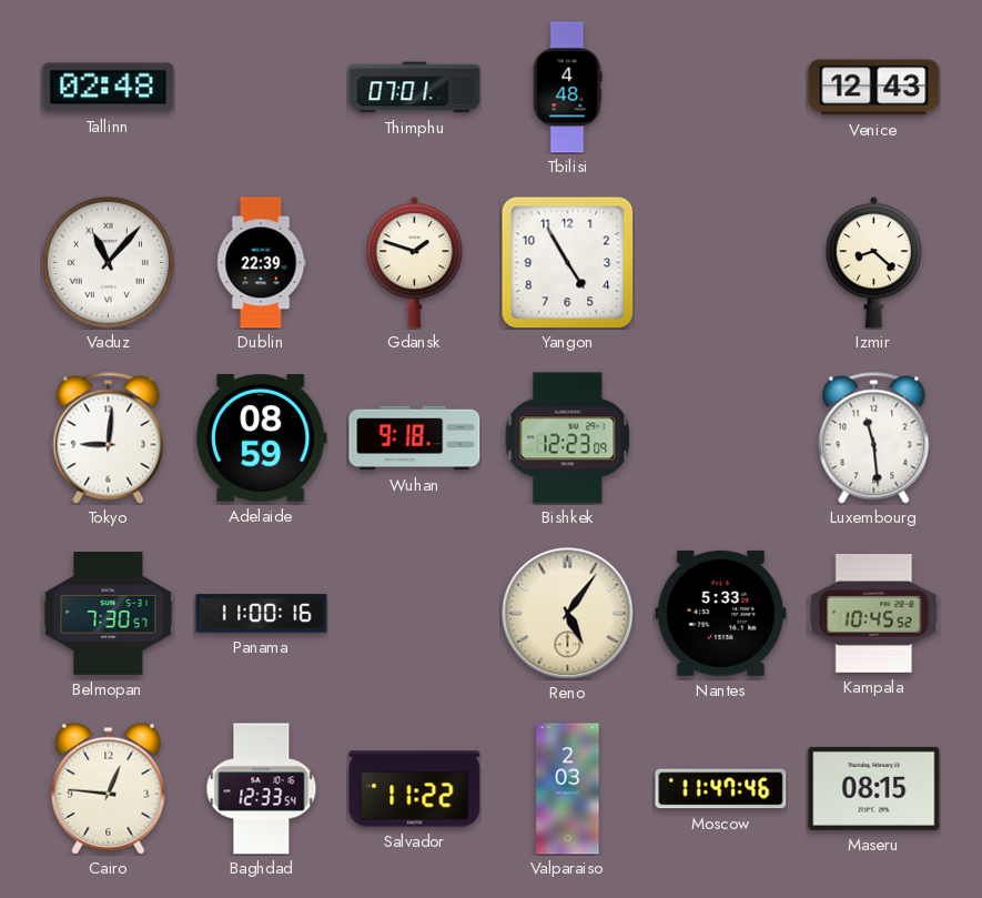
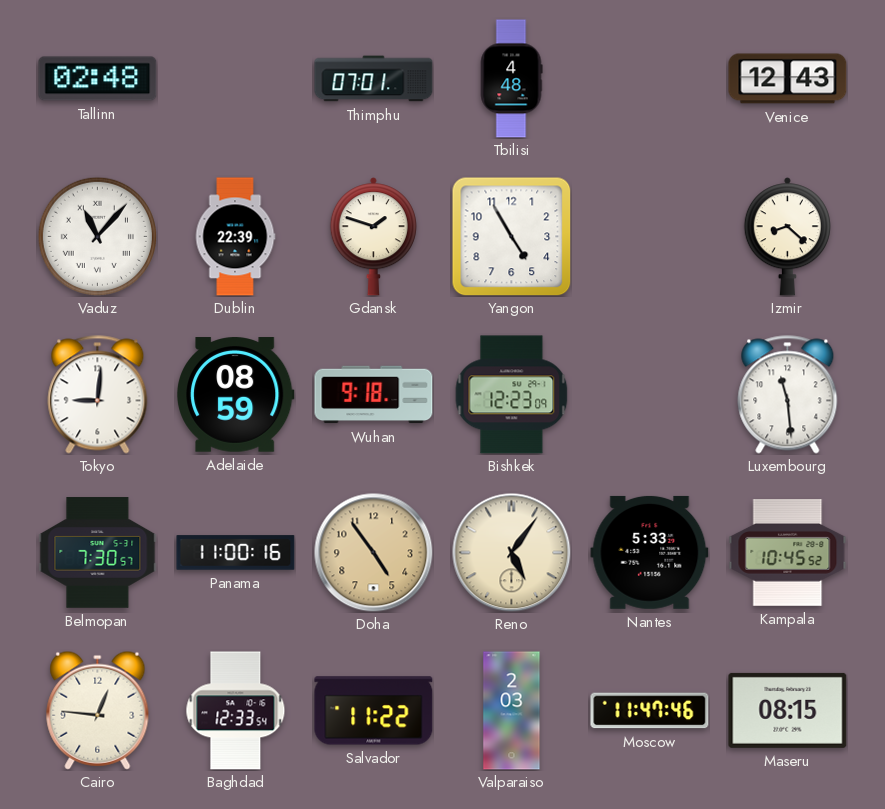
Doha: none -> 4:54
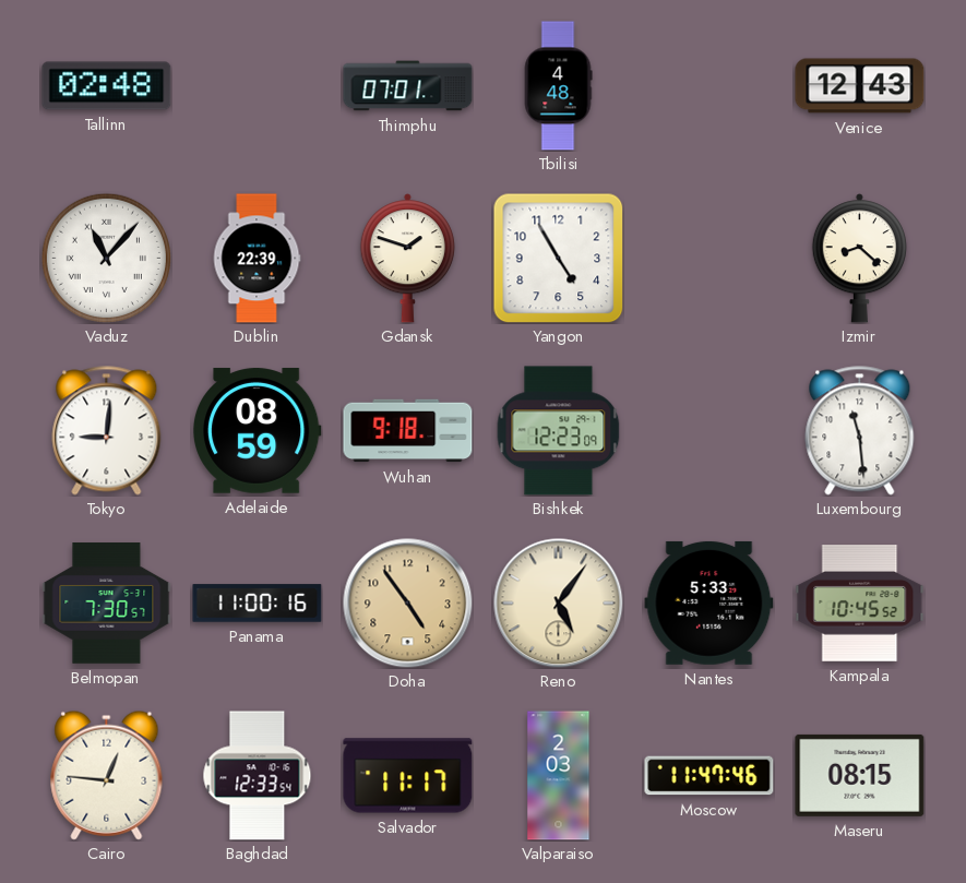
Salvador: 11:22 -> 11:17
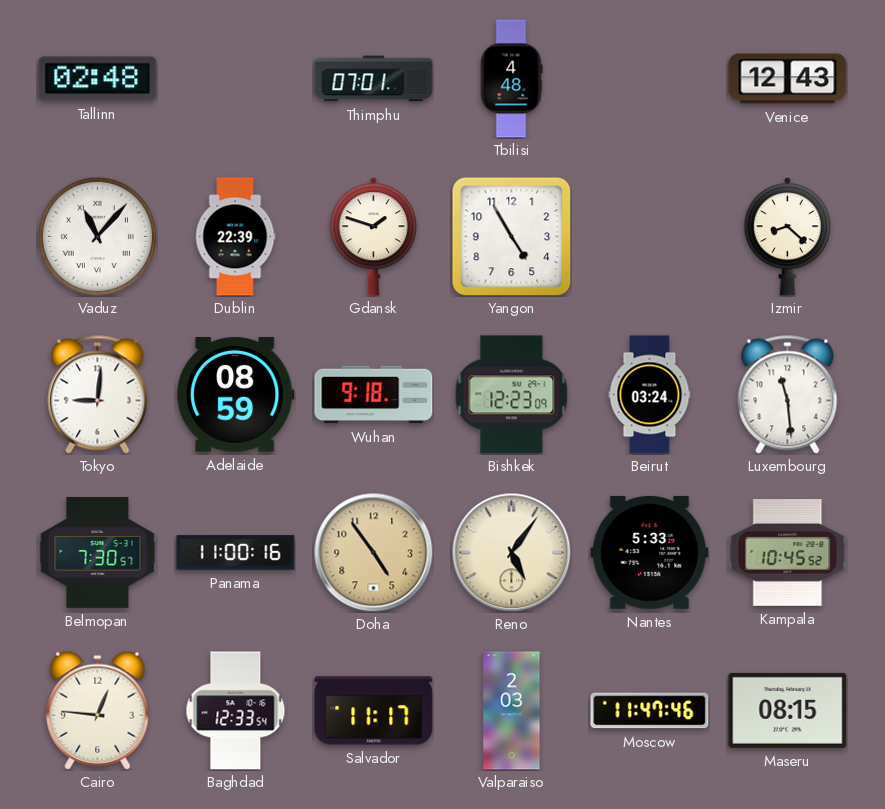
Beirut: none -> 03:24
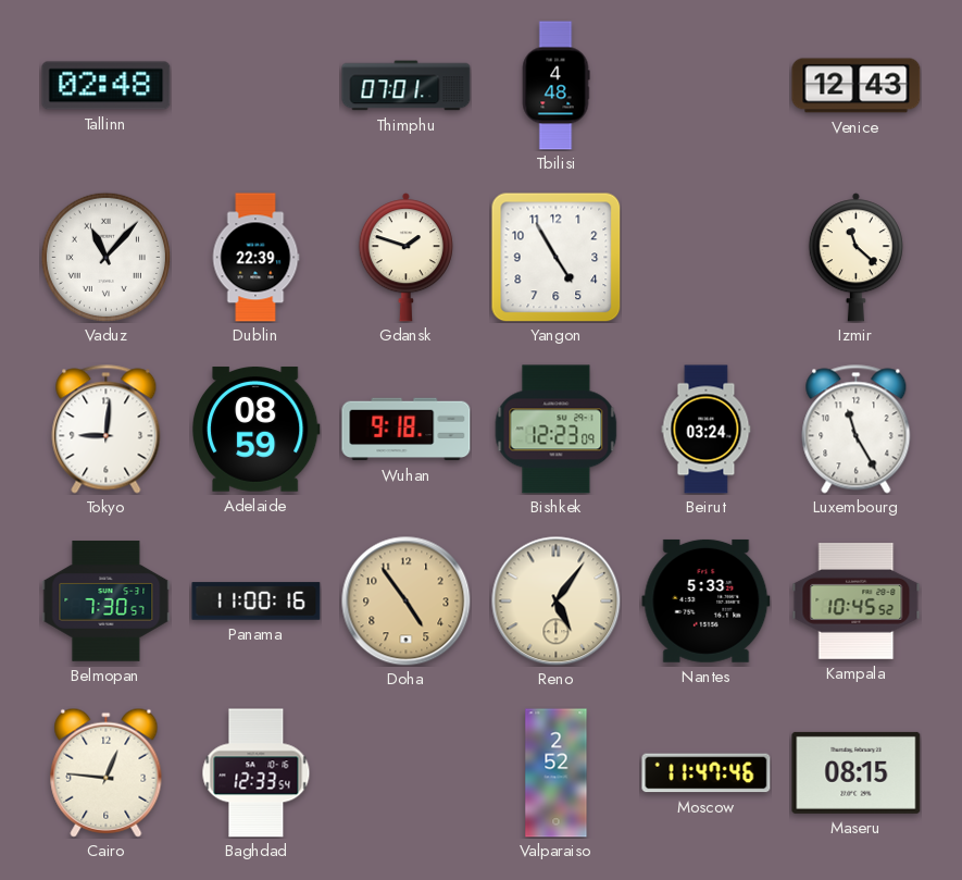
Izmir: 8:22 -> 11:22
Luxembourg: 11:29 -> 11:25
Salvador: 11:17 -> none
Valparaiso: 2:03 -> 2:52
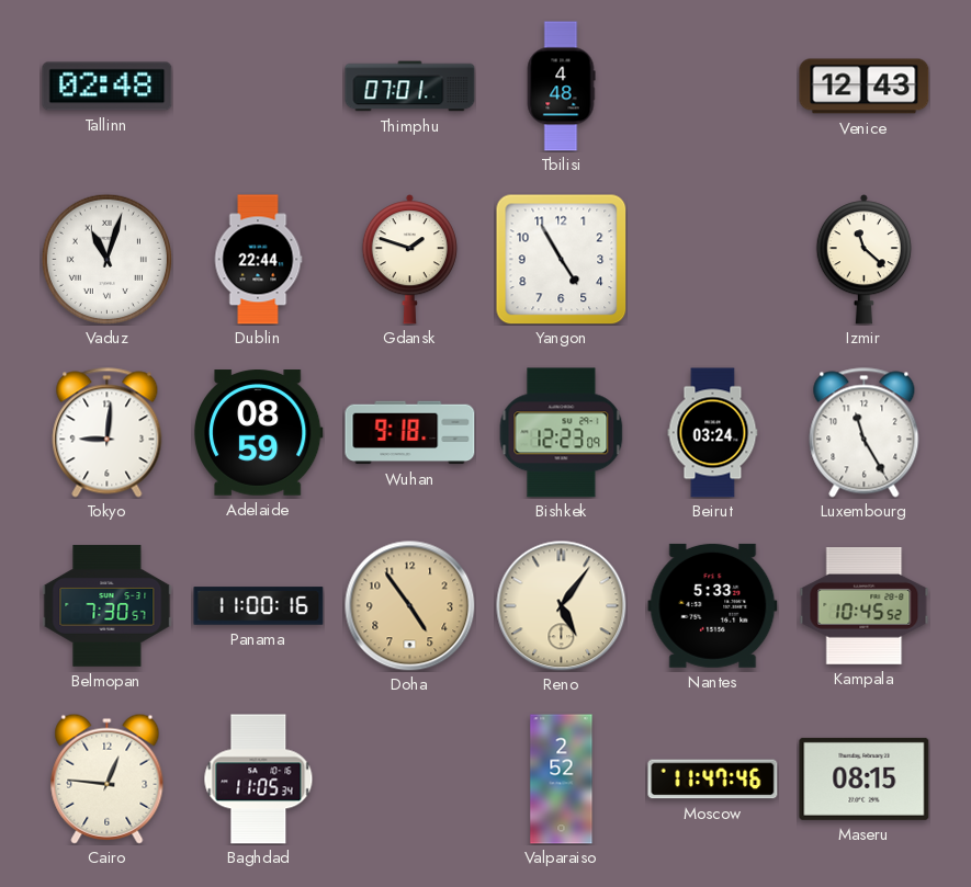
Vaduz: 11:07 -> 11:03
Dublin: 22:39 -> 22:44
Baghdad: 12:33 -> 11:05
